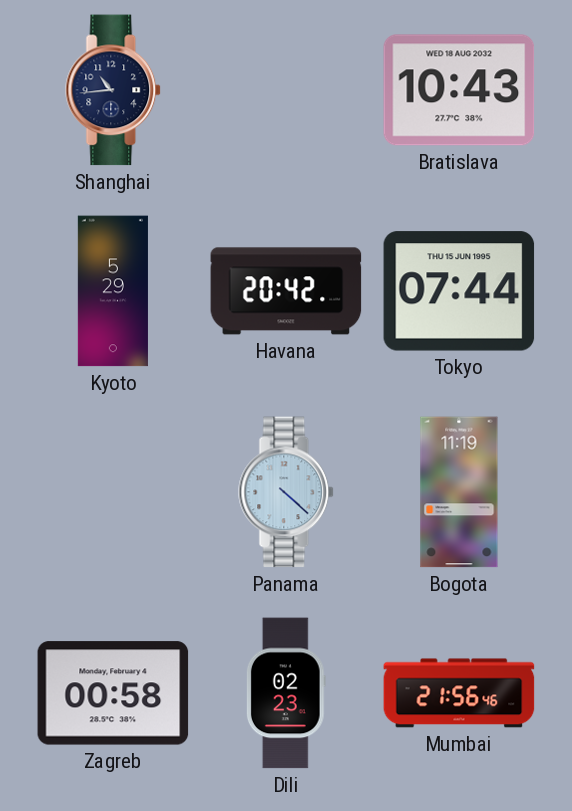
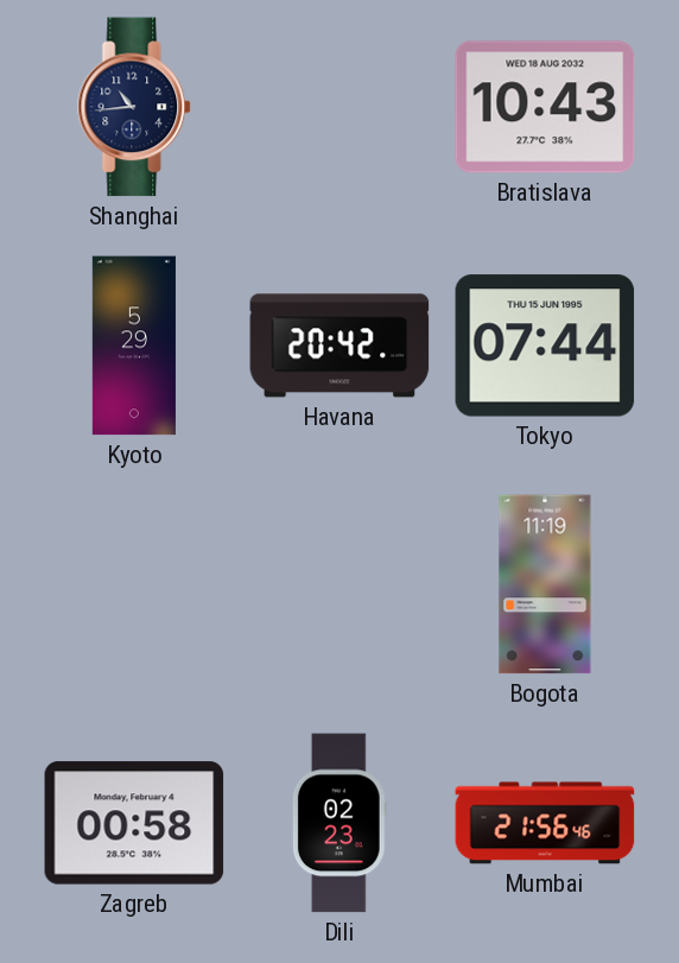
Panama: 4:22 -> none
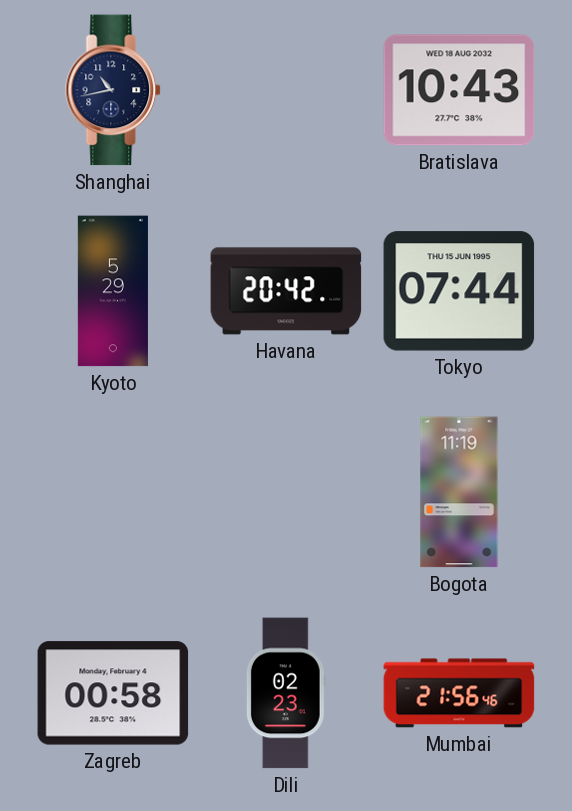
Shanghai: 10:44 -> 10:43
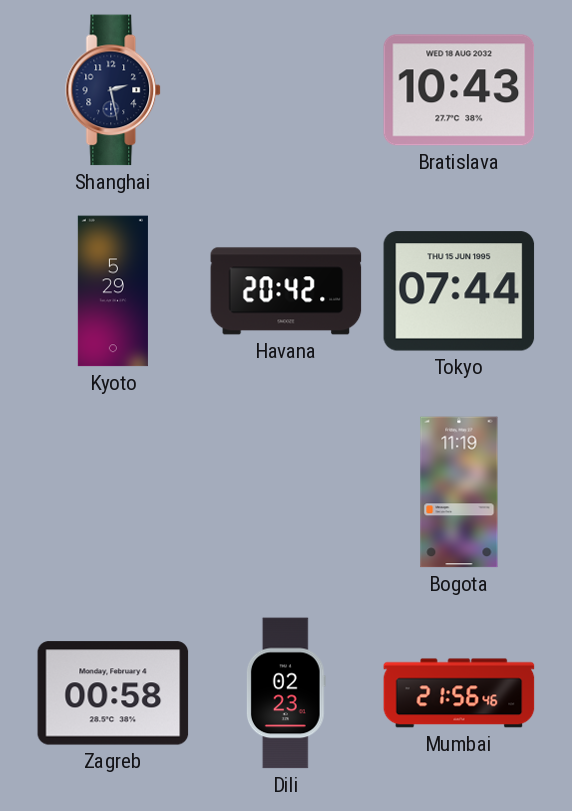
Shanghai: 10:43 -> 2:28
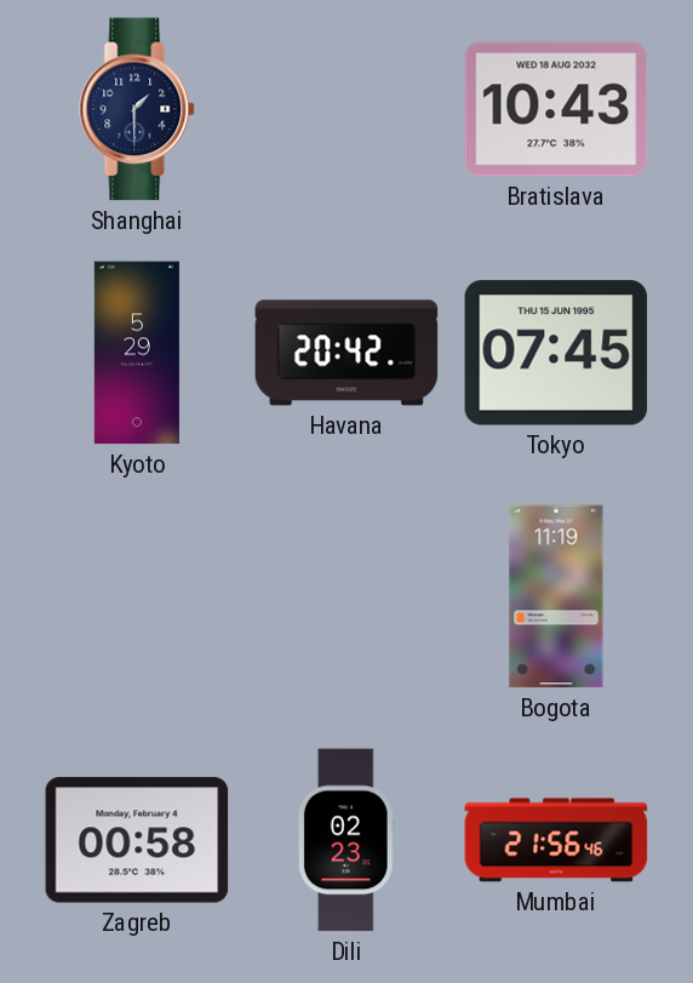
Shanghai: 2:28 -> 1:30
Tokyo: 07:44 -> 07:45
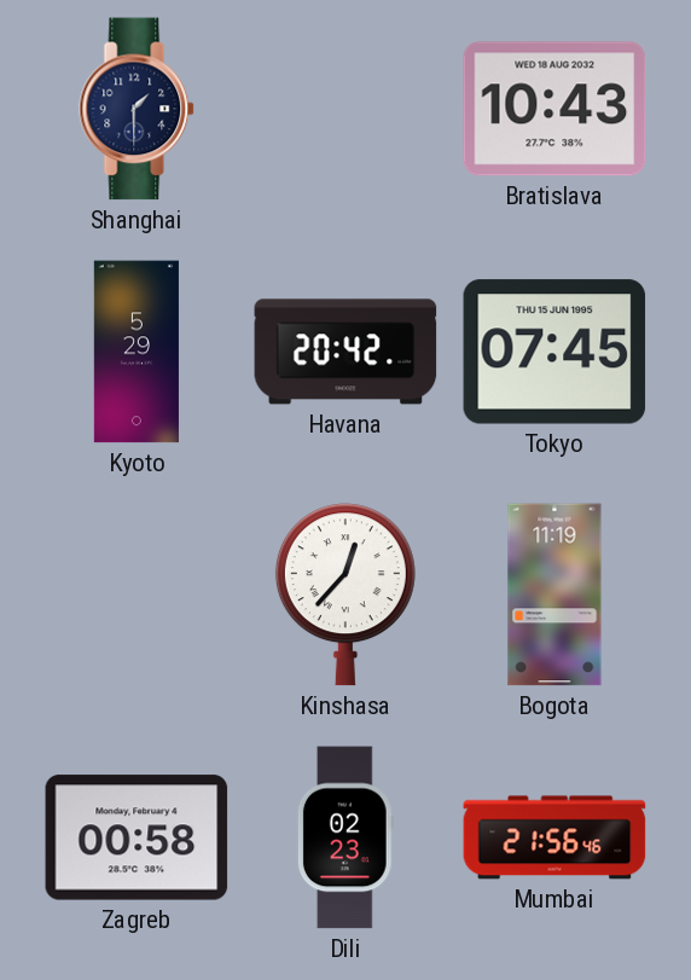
Kinshasa: none -> 12:37
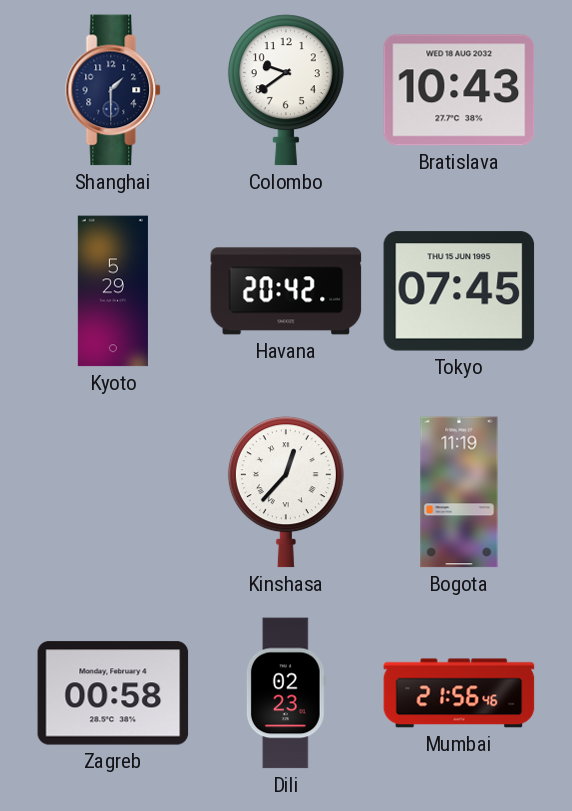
Colombo: none -> 9:39
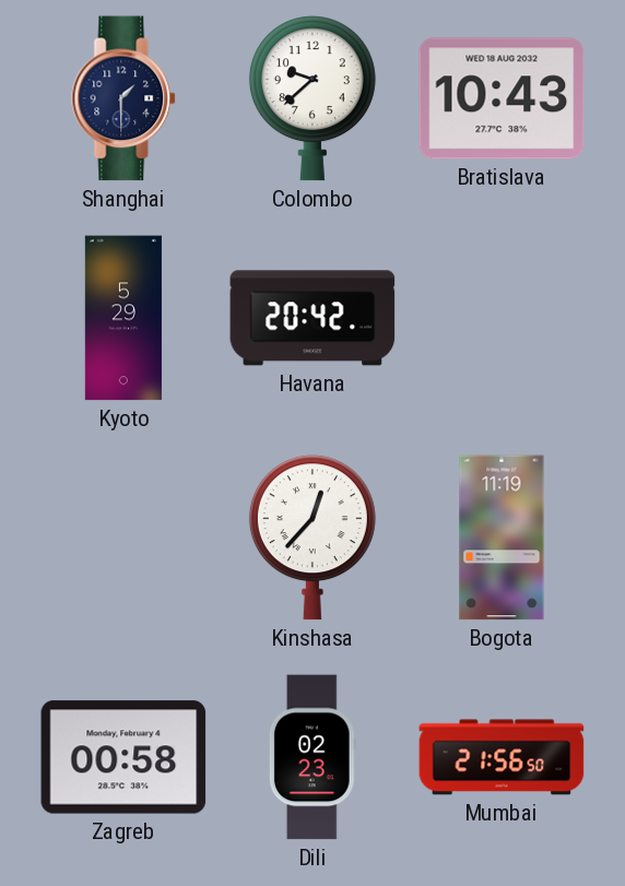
Colombo: 9:39 -> 9:38
Tokyo: 07:45 -> none
Mumbai: 21:56:46 -> 21:56:50
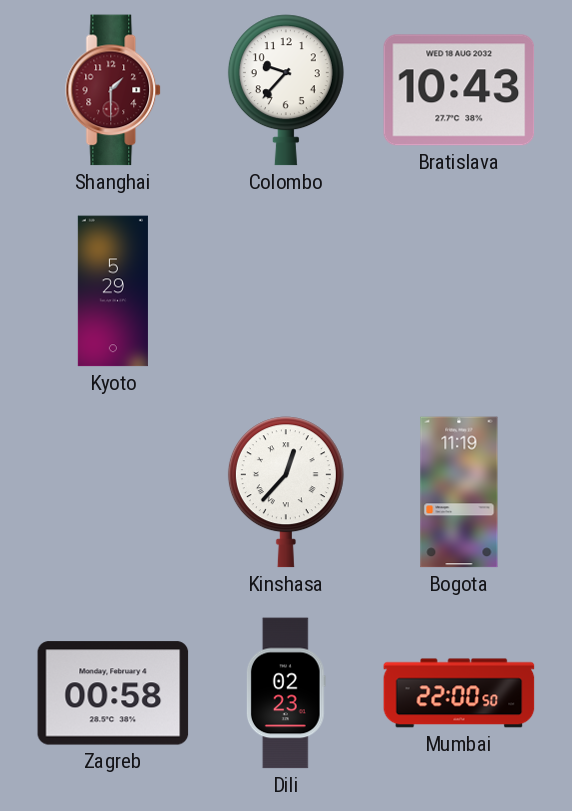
Shanghai dial: navy -> burgundy
Colombo: 9:38 -> 9:37
Havana: 20:42 -> none
Mumbai: 21:56 -> 22:00
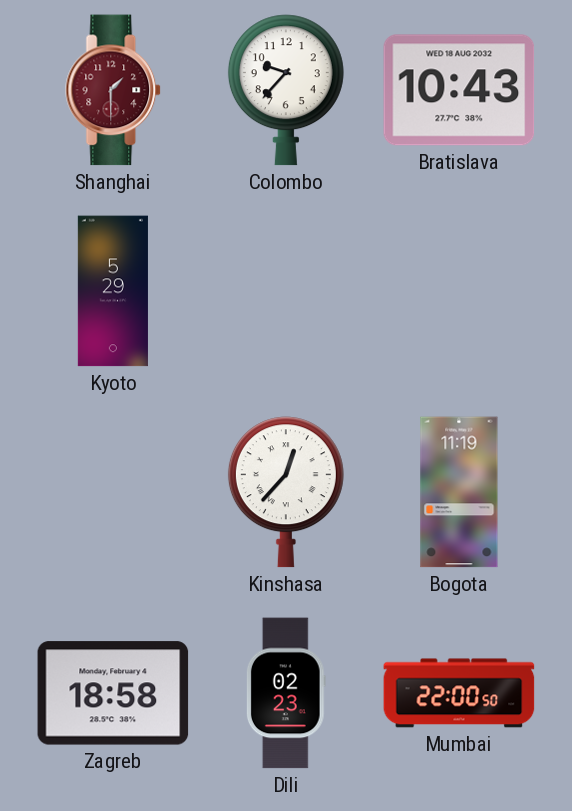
Zagreb: 00:58 -> 18:58
